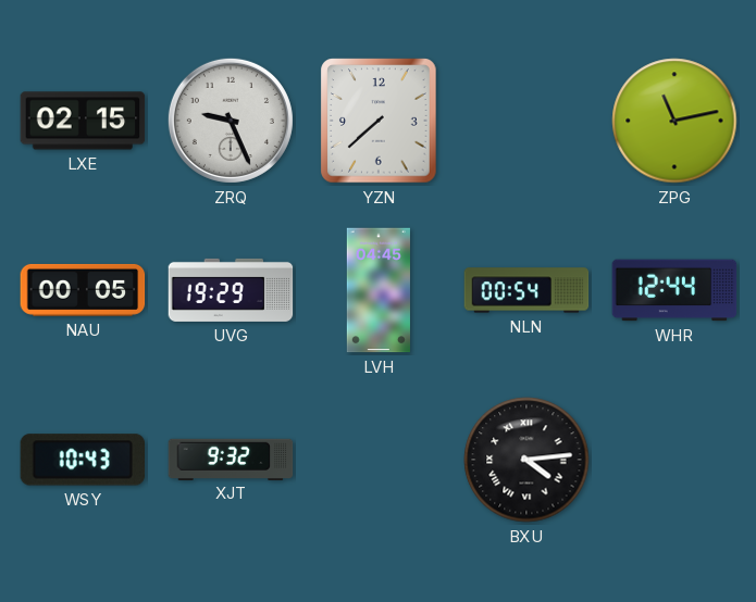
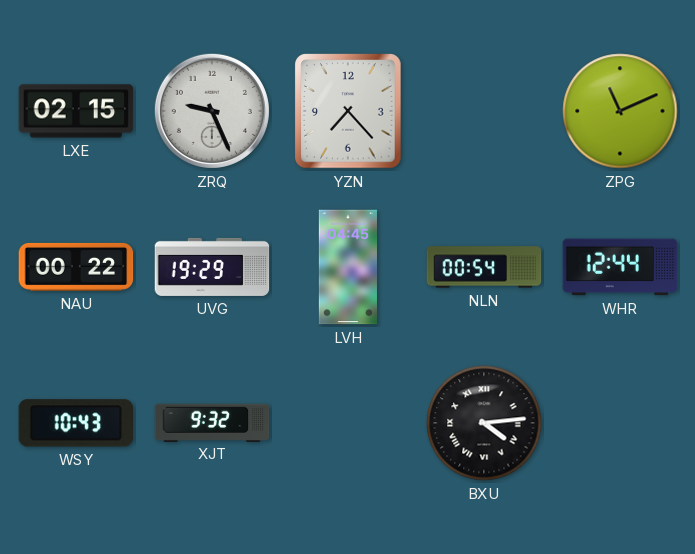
YZN: 7:38 -> 7:23
ZPG: 11:13 -> 11:11
NAU: 00:05 -> 00:22
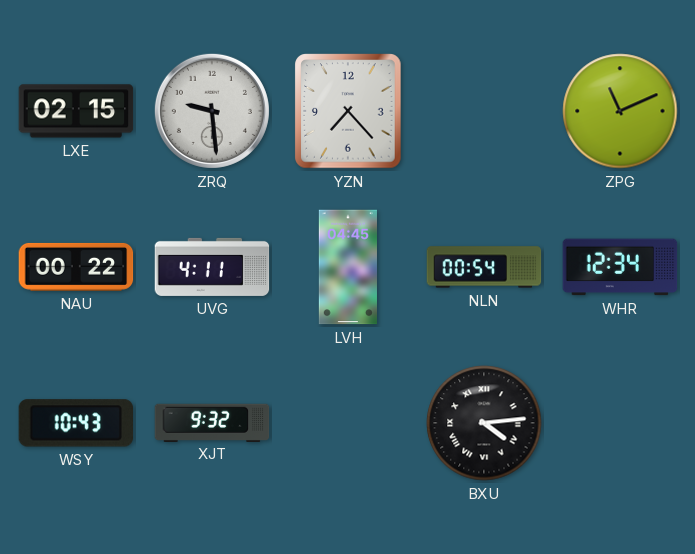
ZRQ: 9:26 -> 9:29
UVG: 19:29 -> 4:11
WHR: 12:44 -> 12:34
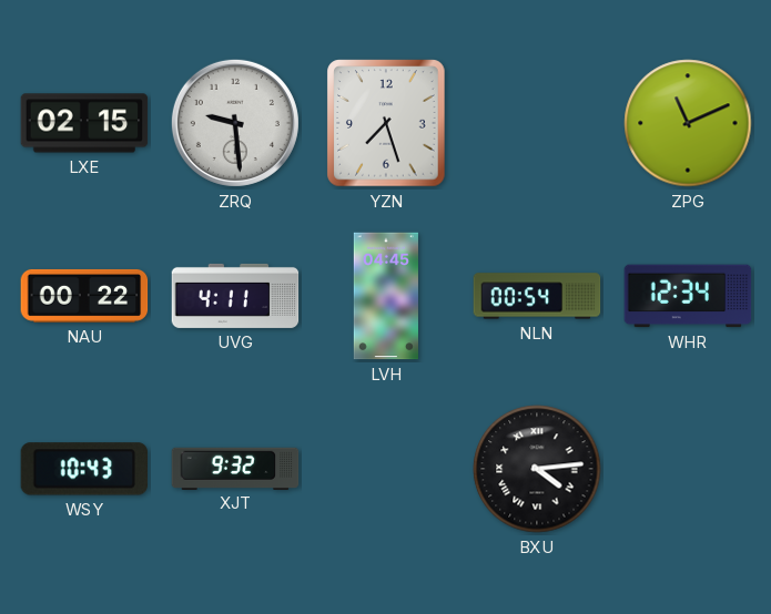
YZN: 7:23 -> 7:27
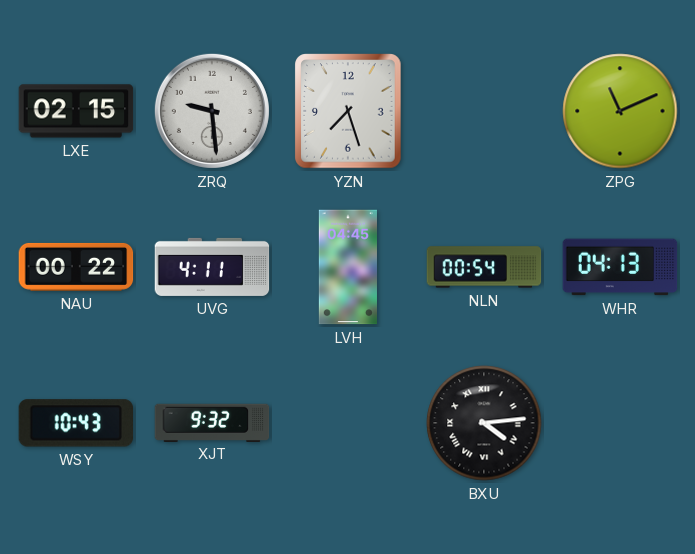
WHR: 12:34 -> 04:13
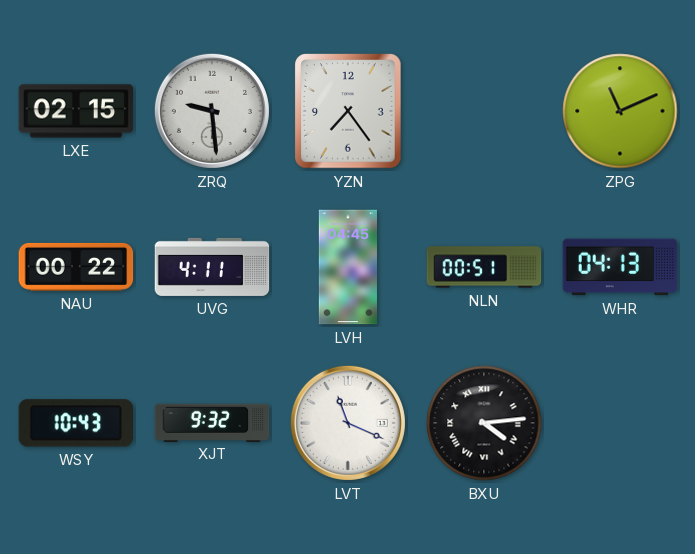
YZN: 7:27 -> 7:24
NLN: 00:54 -> 00:51
LVT: none -> 11:19
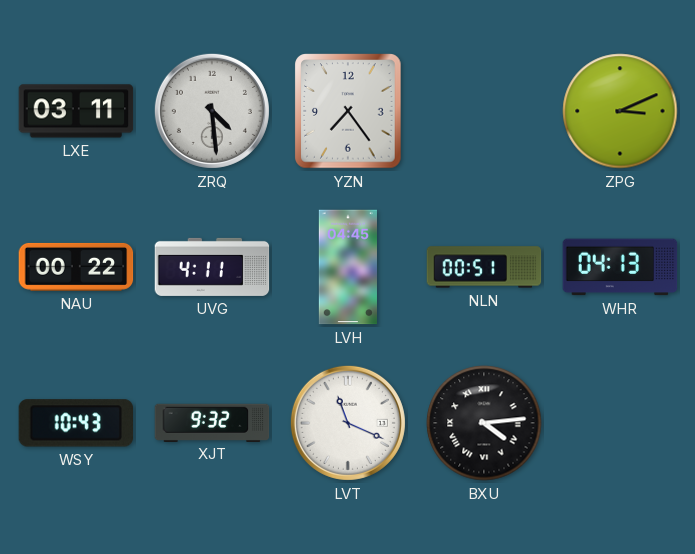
LXE: 02:15 -> 03:11
ZRQ: 9:29 -> 4:29
ZPG: 11:11 -> 3:11
